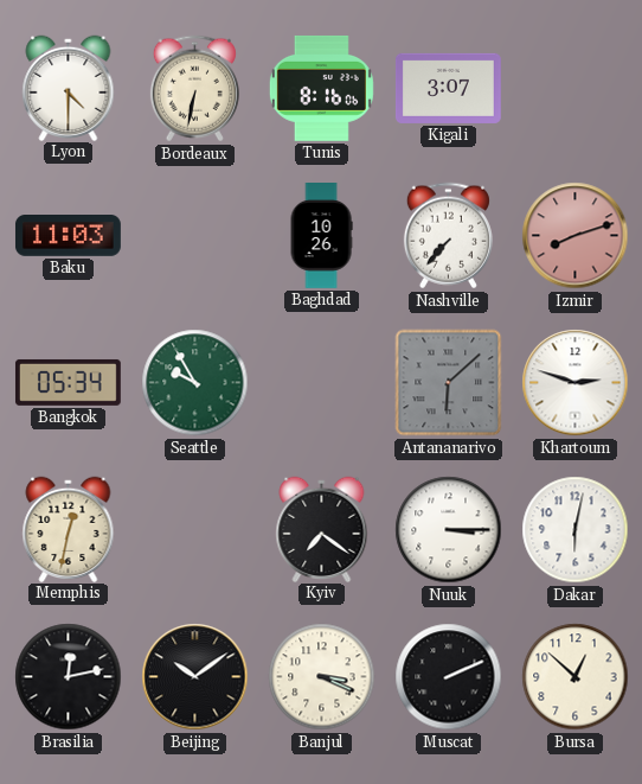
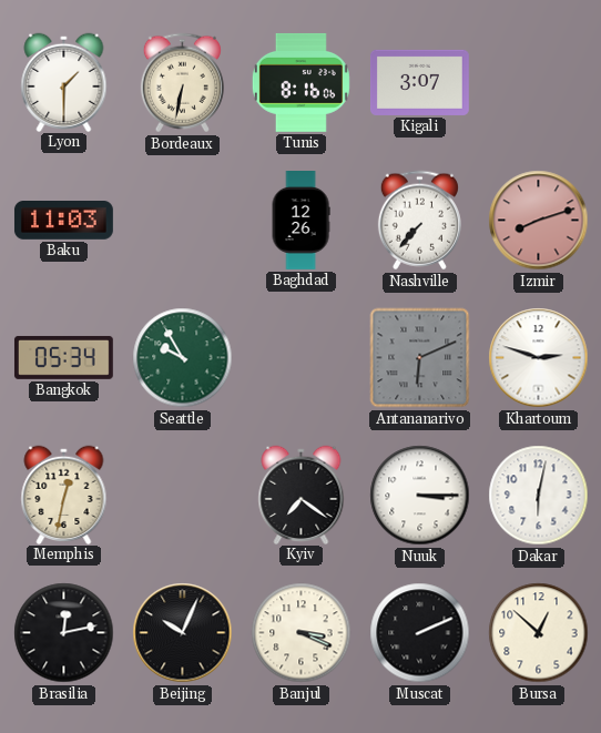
Lyon: 4:30 -> 1:30
Baghdad: 10:26 -> 12:26
Antananarivo: 6:08 -> 6:11
Beijing: 10:09 -> 10:04
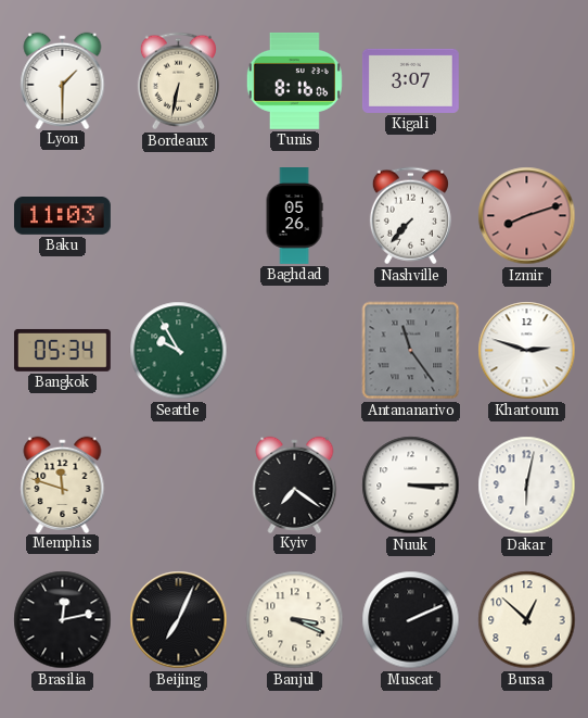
Baghdad: 12:26 -> 05:26
Antananarivo: 6:11 -> 11:24
Memphis: 12:32 -> 11:48
Beijing: 10:04 -> 7:04
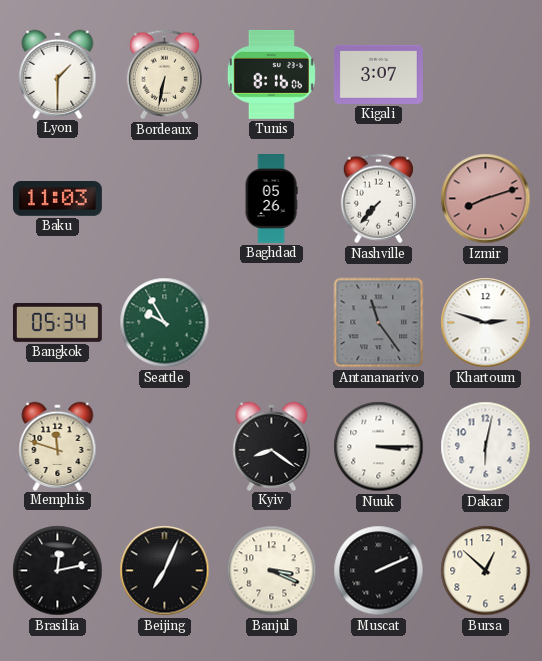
Kyiv: 7:21 -> 8:21
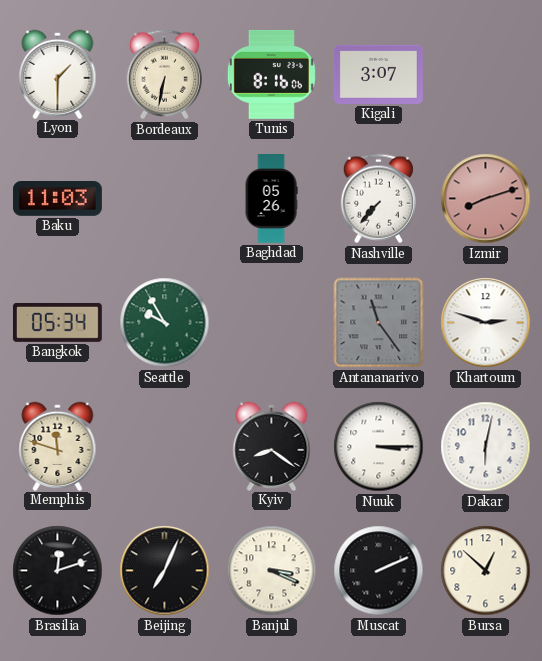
Brasilia: 12:13 -> 12:12
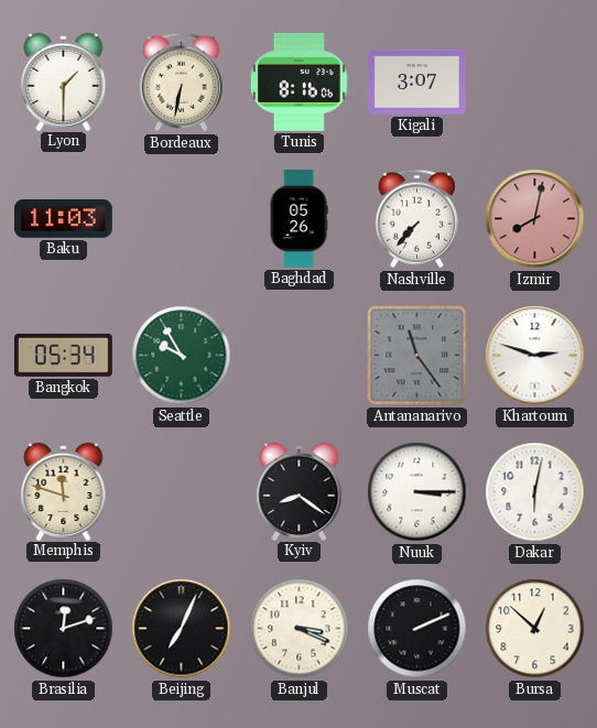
Izmir: 8:12 -> 8:02
